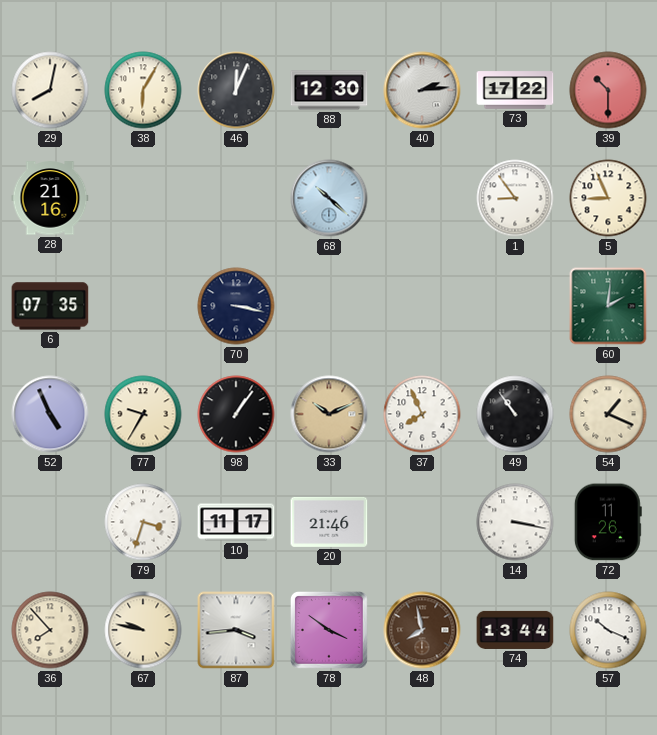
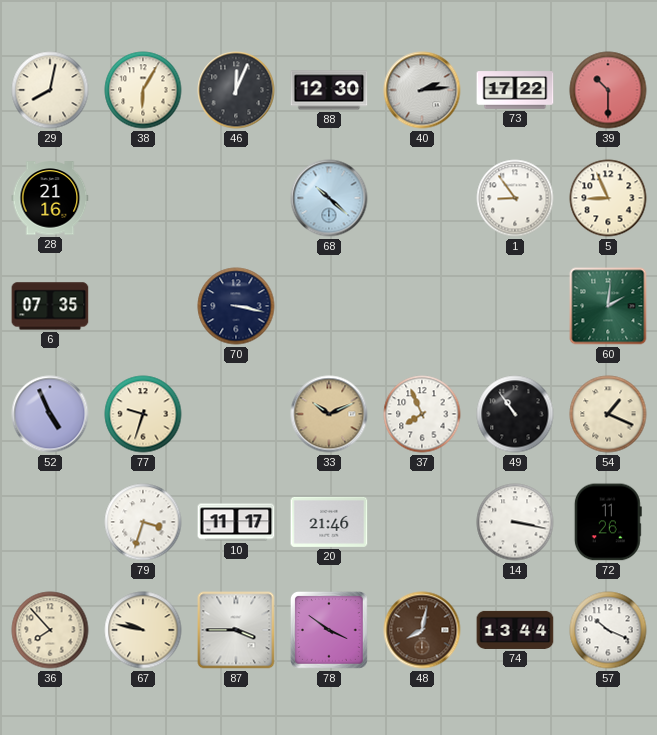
77: 9:35 -> 9:33
98: 1:06 -> none
87: 3:44 -> 3:45
48: 7:58 -> 8:02
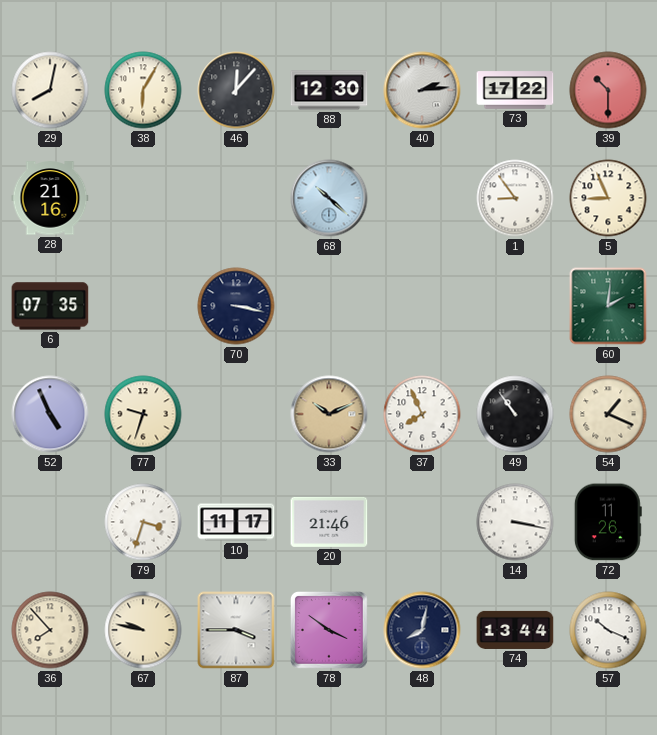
46: 12:04 -> 12:07
48 dial: brown -> navy
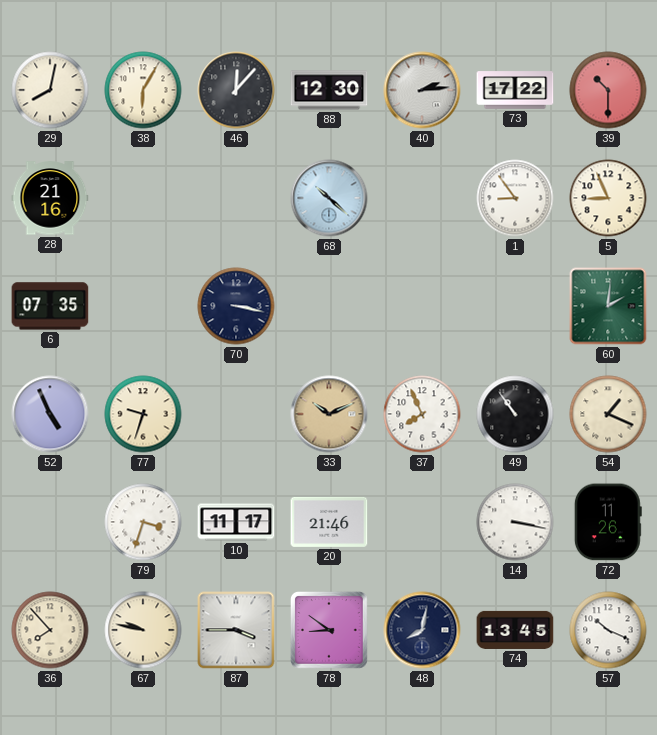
78: 3:51 -> 8:51
74: 13:44 -> 13:45
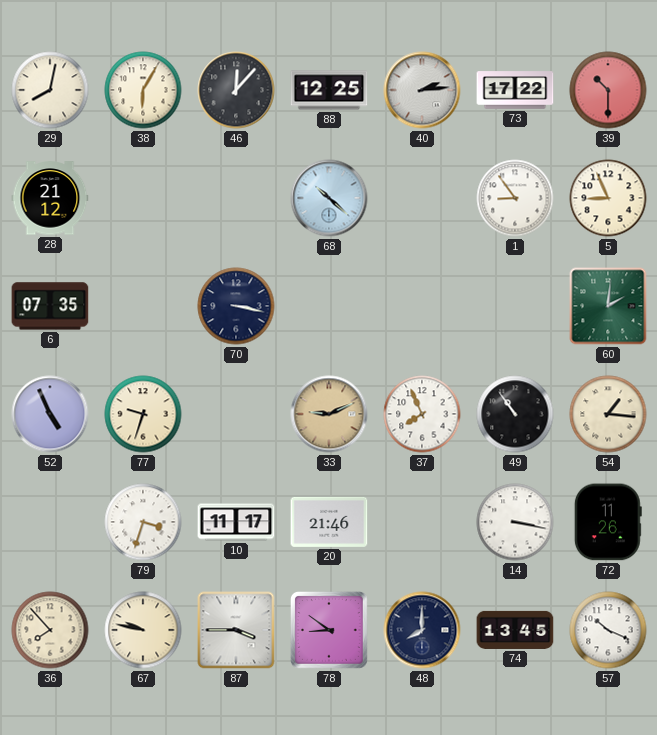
88: 12:30 -> 12:25
28: 21:16 -> 21:12
33: 10:11 -> 9:11
54: 1:19 -> 1:16
48: 8:02 -> 8:00
